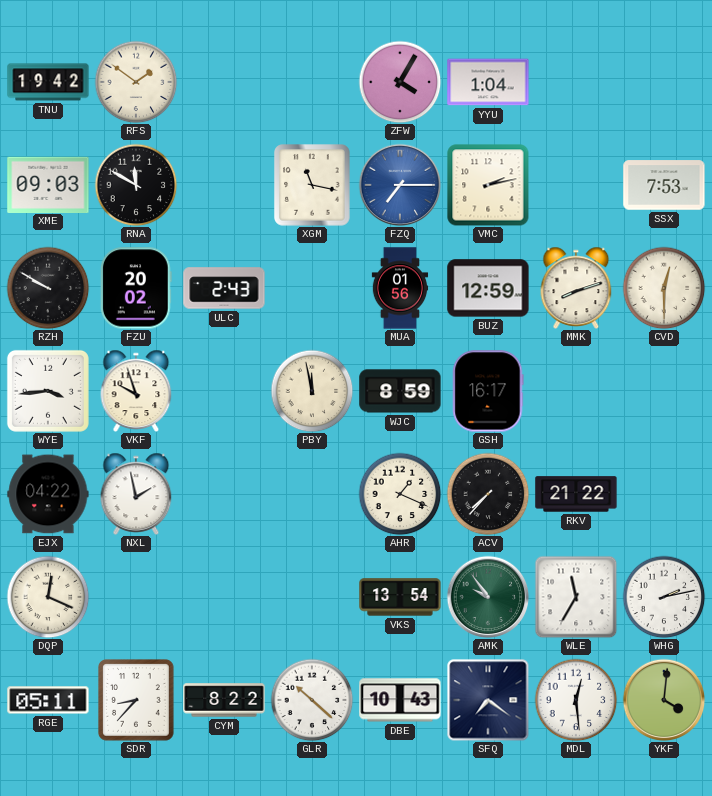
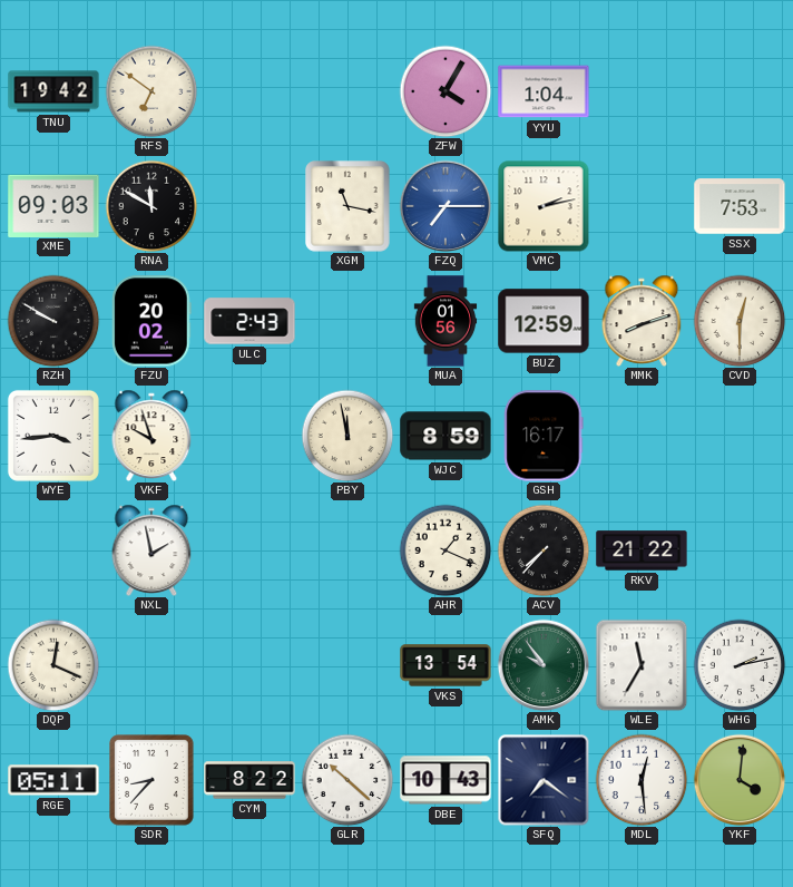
RFS: 1:51 -> 6:51
EJX: 04:22 -> none
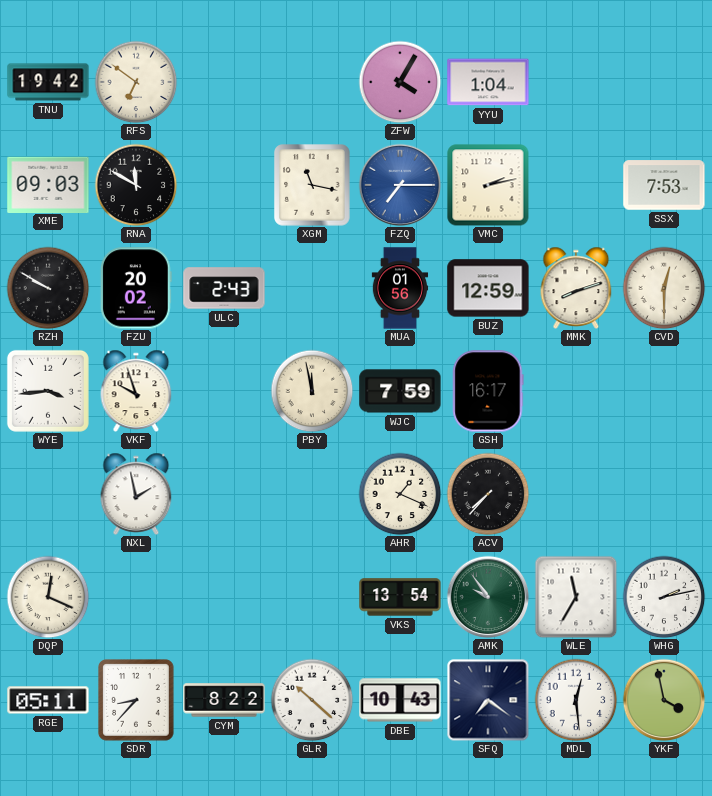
WJC: 8:59 -> 7:59
RKV: 21:22 -> none
YKF: 4:01 -> 3:58
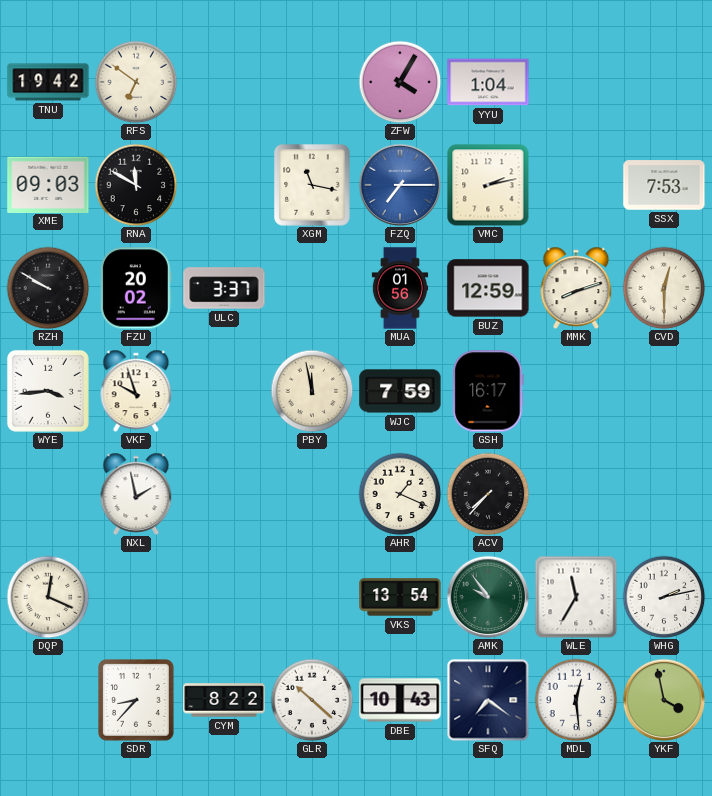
ULC: 2:43 -> 3:37
RGE: 05:11 -> none
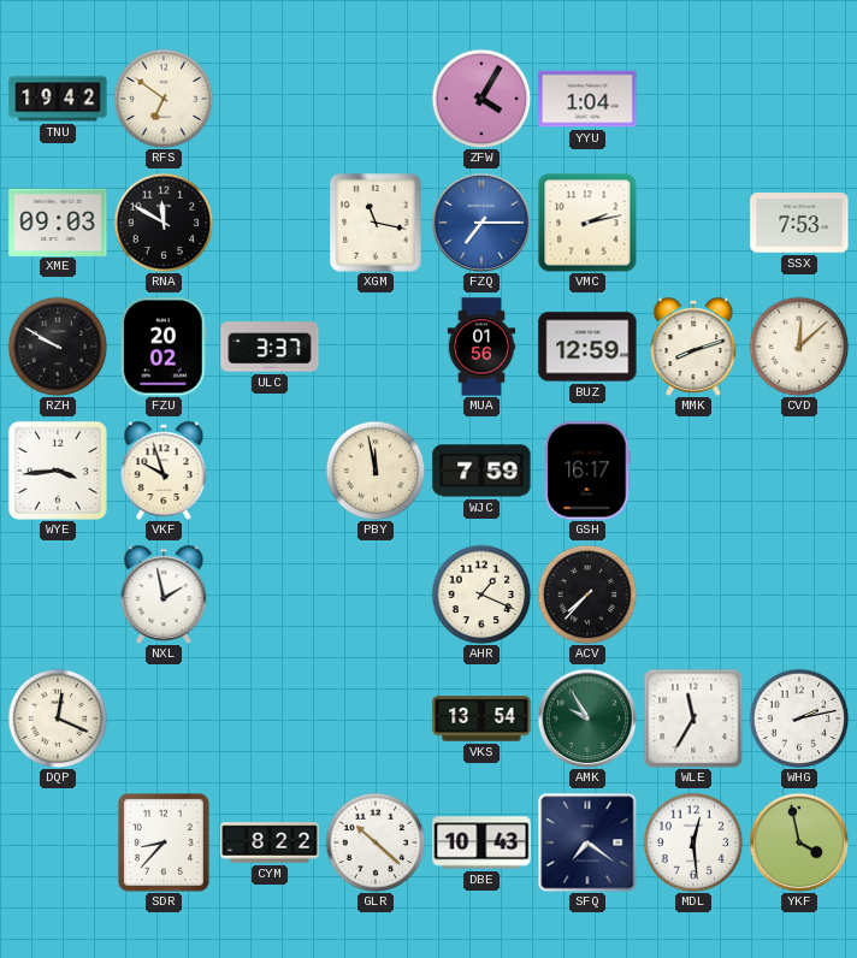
CVD: 12:30 -> 12:08
AMK: 9:54 -> 9:55
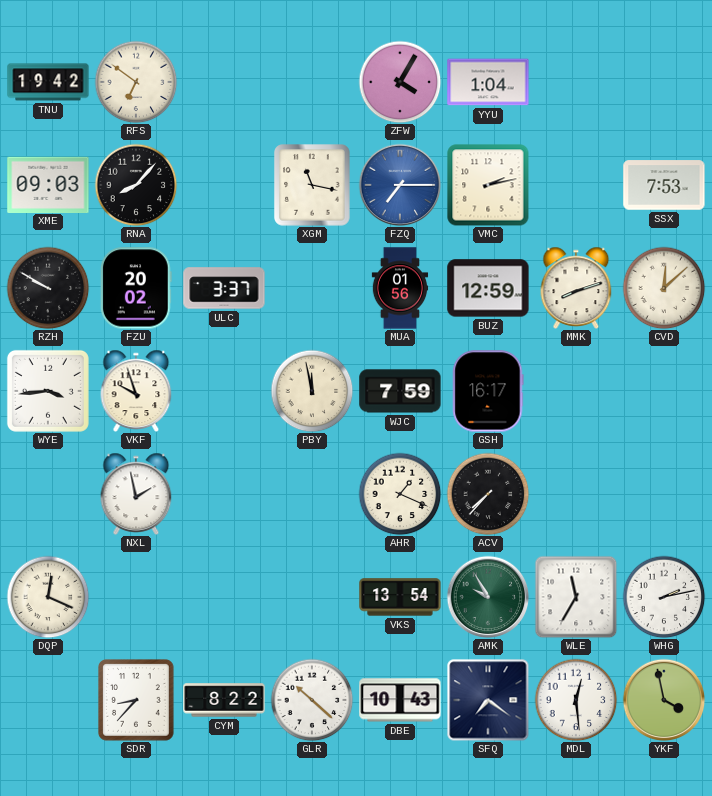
RNA: 11:50 -> 8:07
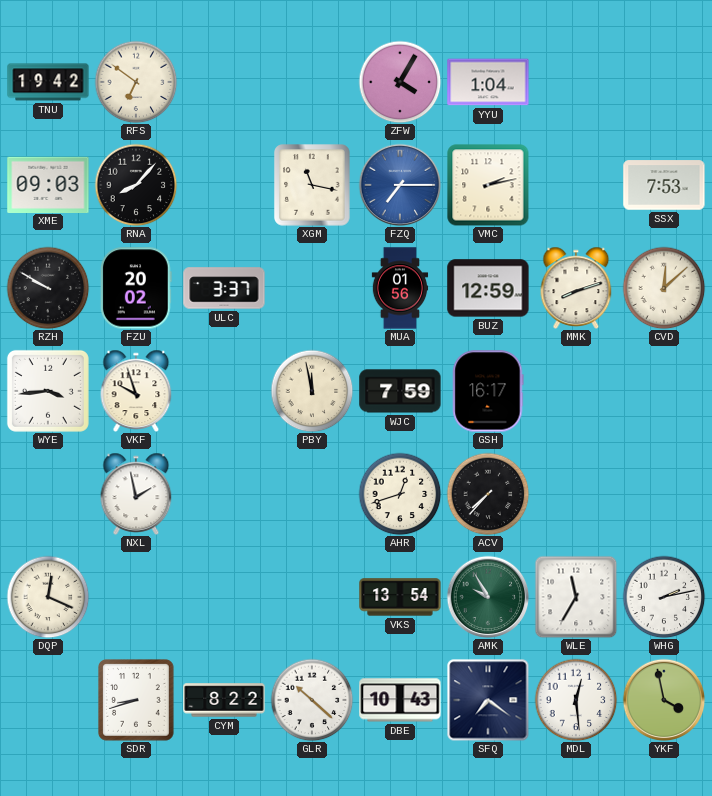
AHR: 1:19 -> 12:42
SDR: 8:37 -> 8:42
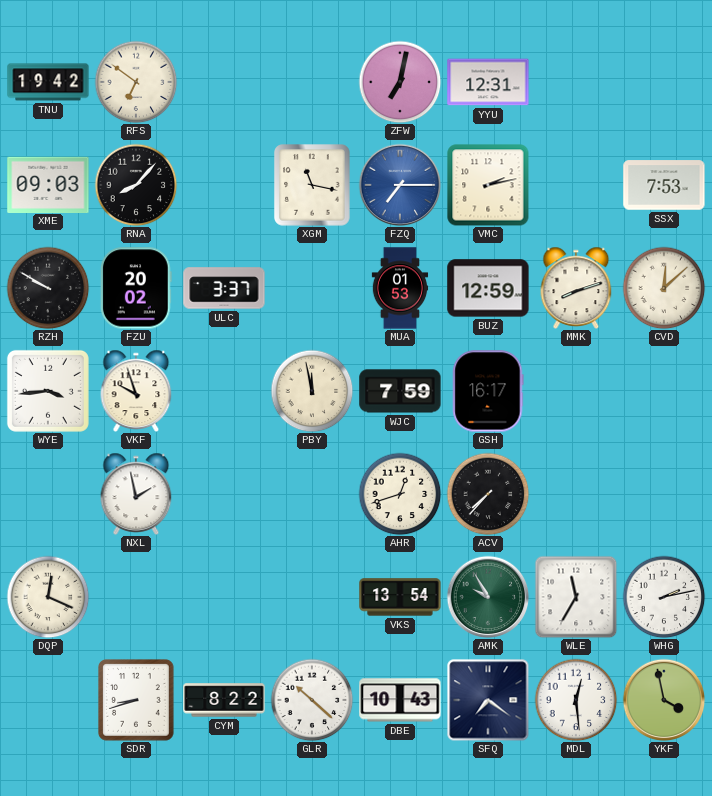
ZFW: 4:05 -> 7:02
YYU: 1:04 -> 12:31
MUA: 01:56 -> 01:53
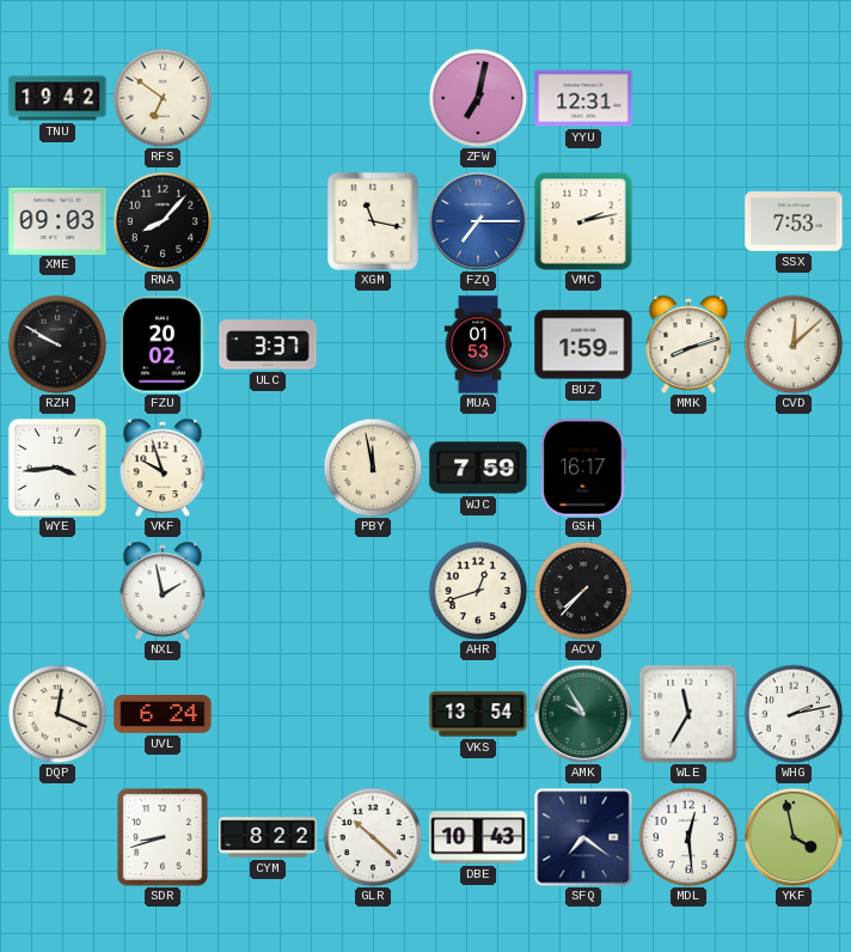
BUZ: 12:59 -> 1:59
UVL: none -> 6:24
